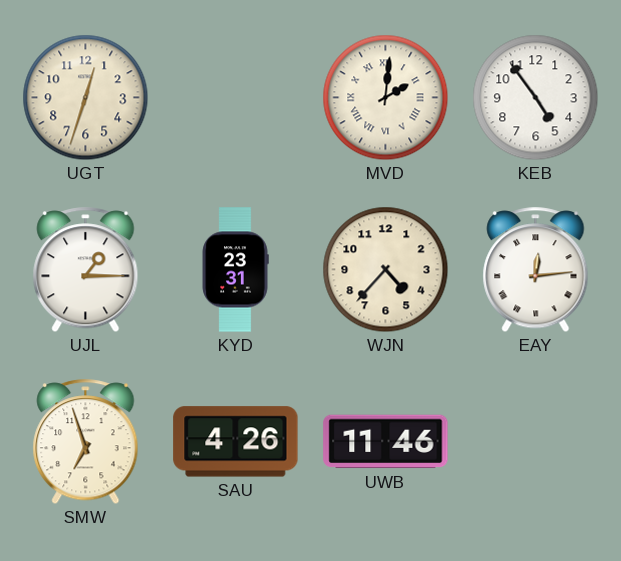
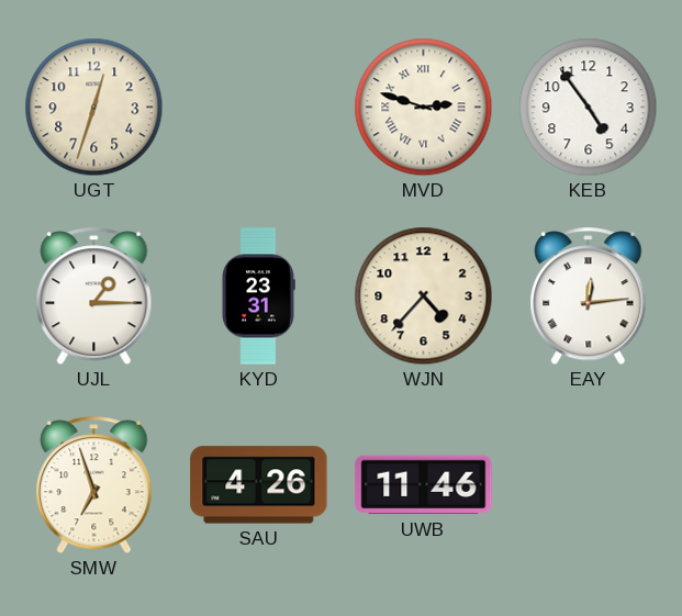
MVD: 2:01 -> 2:48
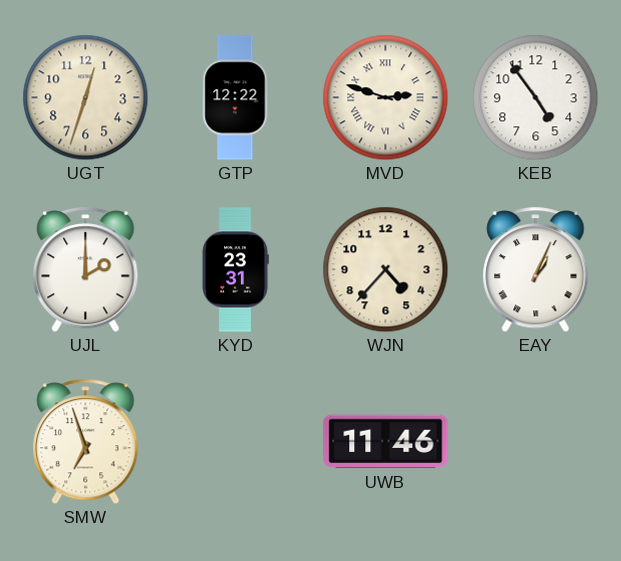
GTP: none -> 12:22
UJL: 1:15 -> 2:00
EAY: 12:14 -> 1:04
SAU: 4:26 -> none
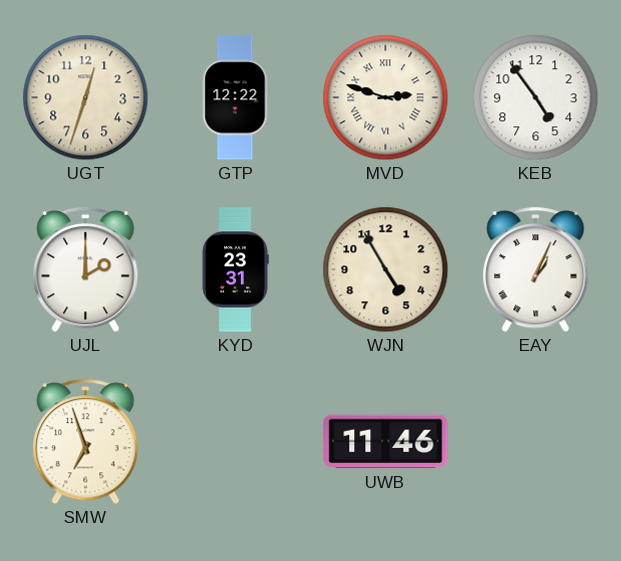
WJN: 4:37 -> 4:55
